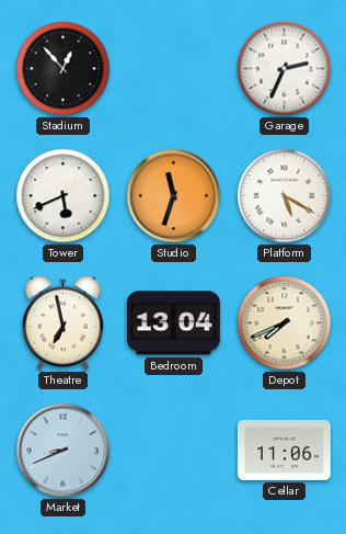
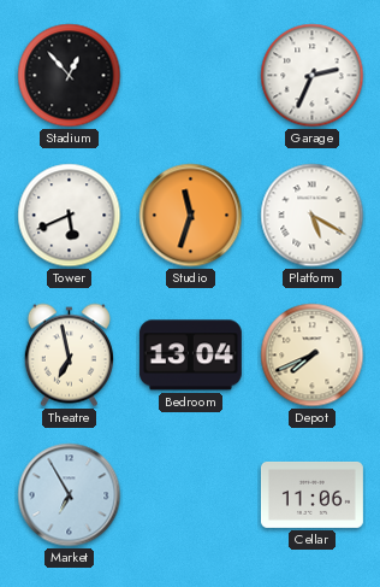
Market: 8:41 -> 6:55
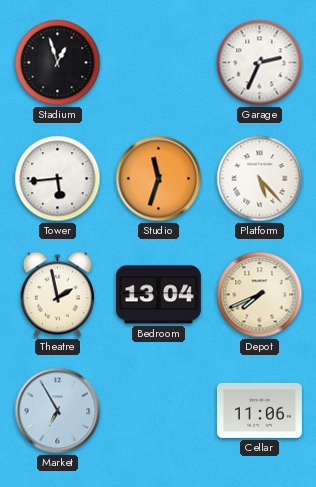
Stadium: 12:53 -> 12:57
Tower: 5:41 -> 5:44
Platform: 5:20 -> 5:23
Theatre: 6:58 -> 1:58
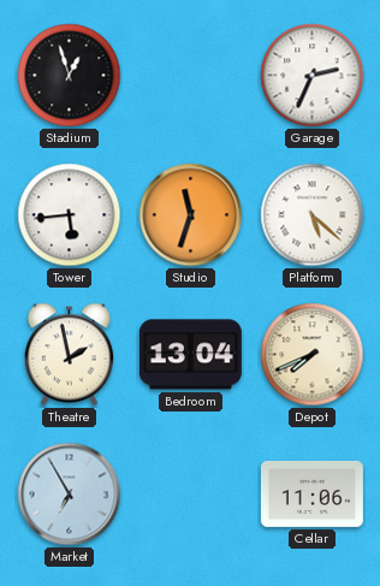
Platform: 5:23 -> 5:22
